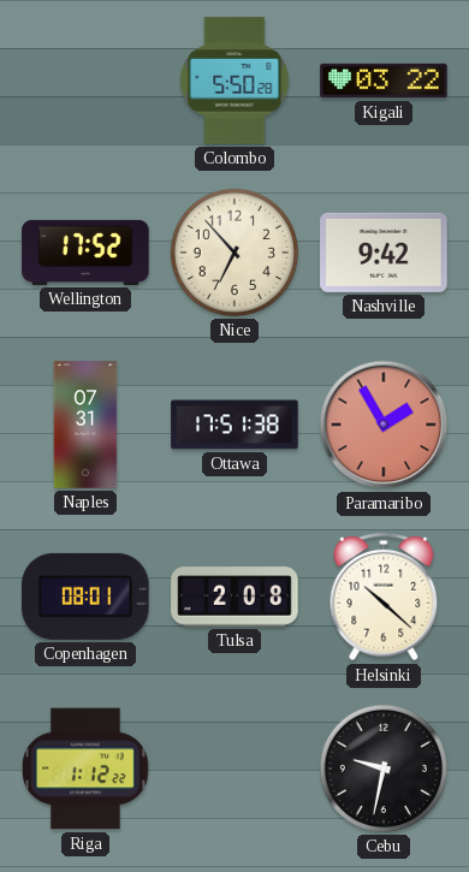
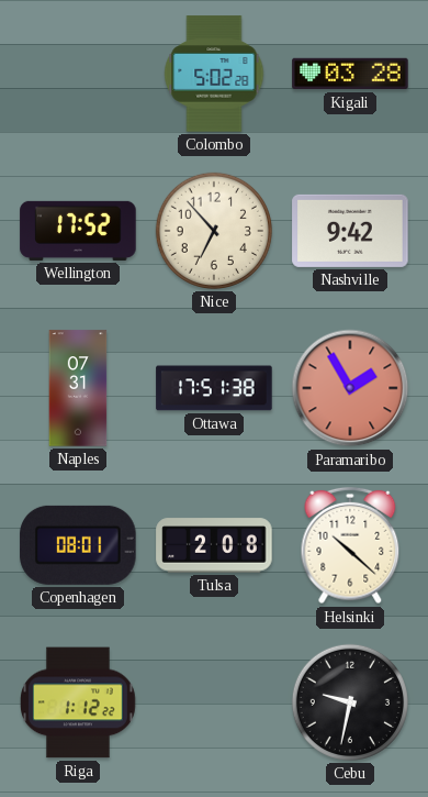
Colombo: 5:50 -> 5:02
Kigali: 03:22 -> 03:28
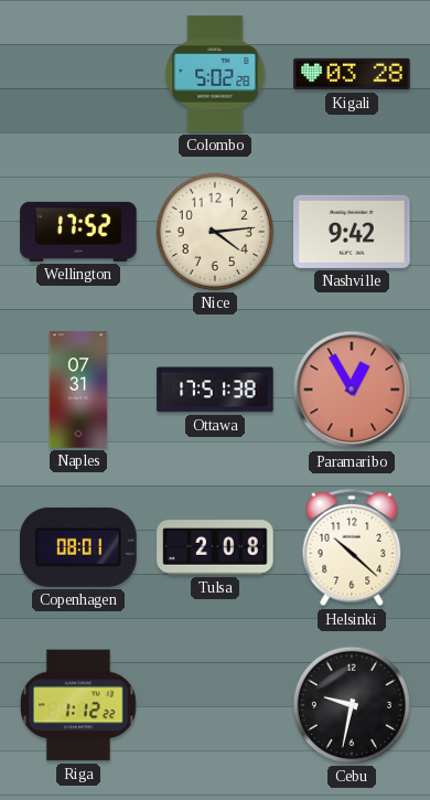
Nice: 6:53 -> 4:14
Paramaribo: 1:55 -> 12:55
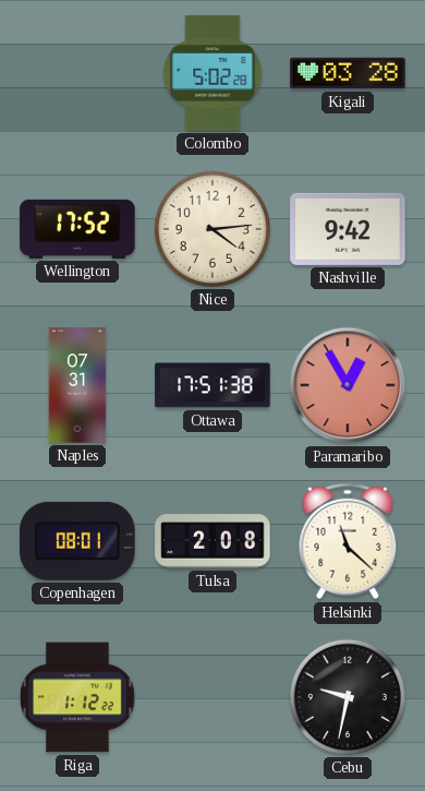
Helsinki: 10:22 -> 11:22
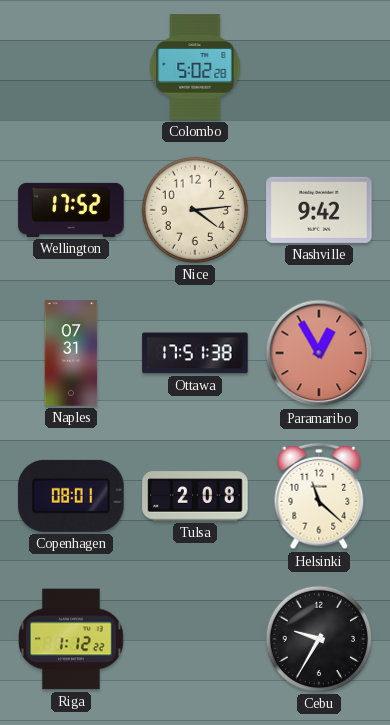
Kigali: 03:28 -> none
Cebu: 9:32 -> 9:35
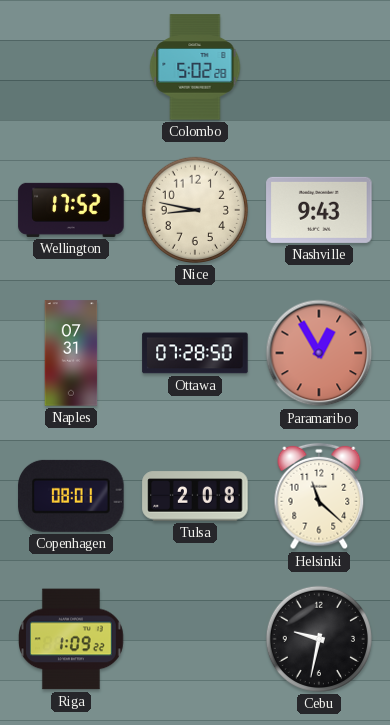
Nice: 4:14 -> 8:47
Nashville: 9:42 -> 9:43
Ottawa: 17:51 -> 07:28
Riga: 1:12 -> 1:09
Cebu: 9:35 -> 9:32
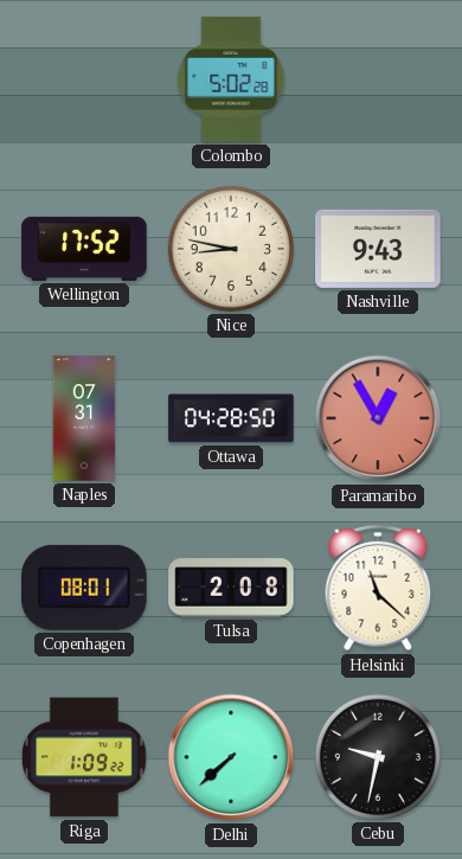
Ottawa: 07:28 -> 04:28
Delhi: none -> 7:38
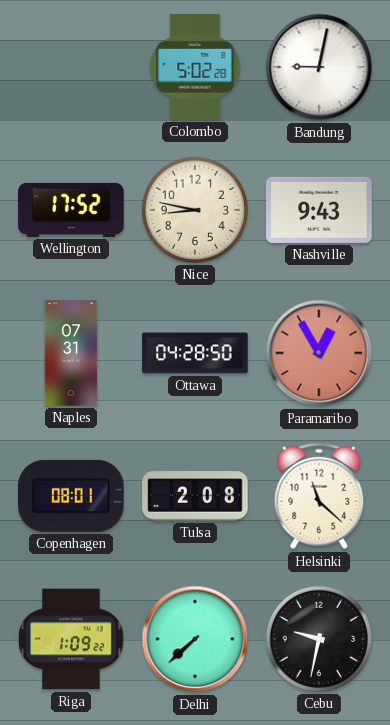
Bandung: none -> 9:02
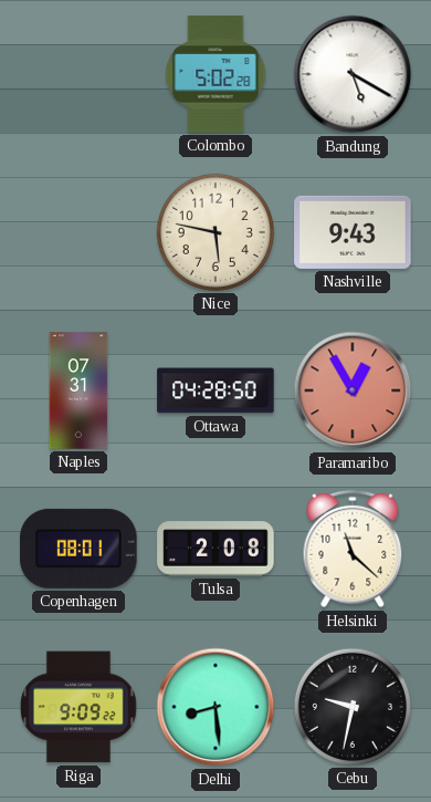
Bandung: 9:02 -> 5:20
Wellington: 17:52 -> none
Nice: 8:47 -> 5:47
Riga: 1:09 -> 9:09
Delhi: 7:38 -> 8:29
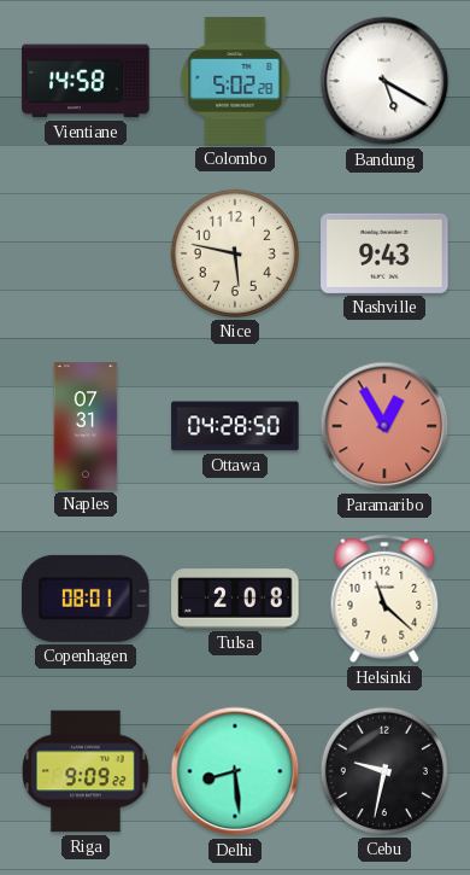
Vientiane: none -> 14:58
